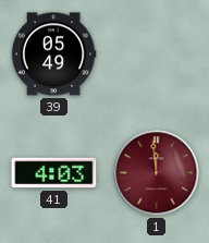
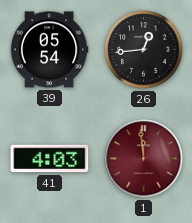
39: 05:49 -> 05:54
26: none -> 12:44
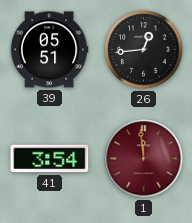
39: 05:54 -> 05:51
41: 4:03 -> 3:54
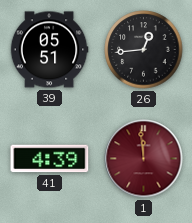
41: 3:54 -> 4:39
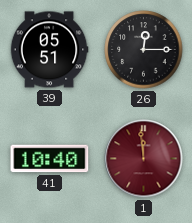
26: 12:44 -> 12:15
41: 4:39 -> 10:40
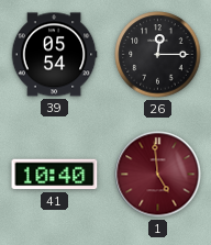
39: 05:51 -> 05:54
1: 11:59 -> 4:59
